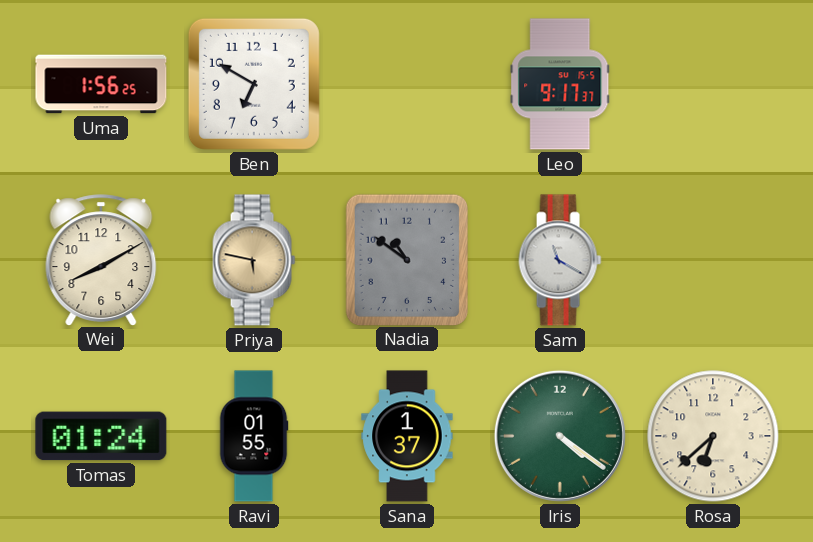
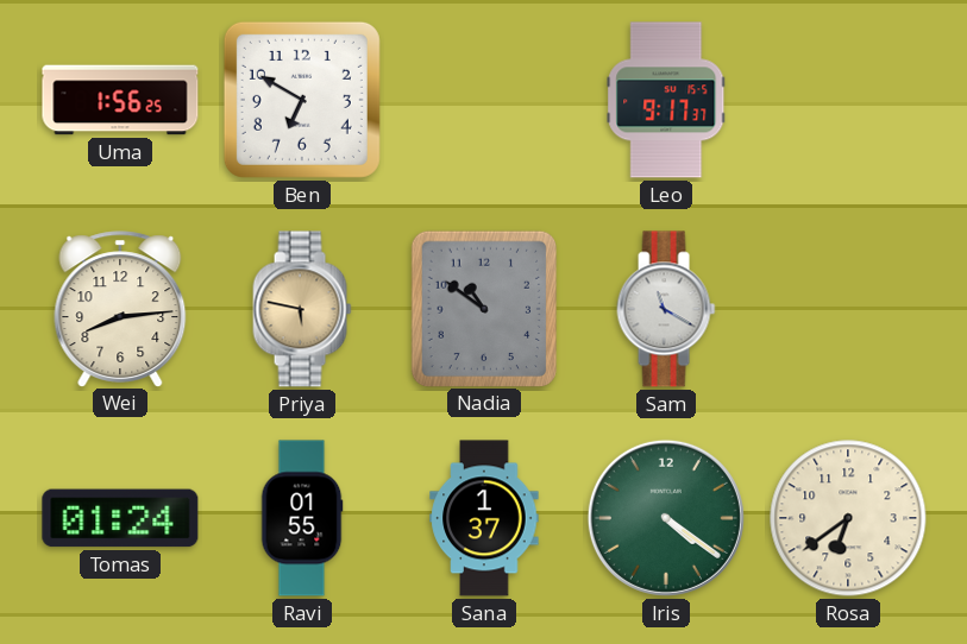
Wei: 8:10 -> 8:14
Rosa: 6:38 -> 6:39
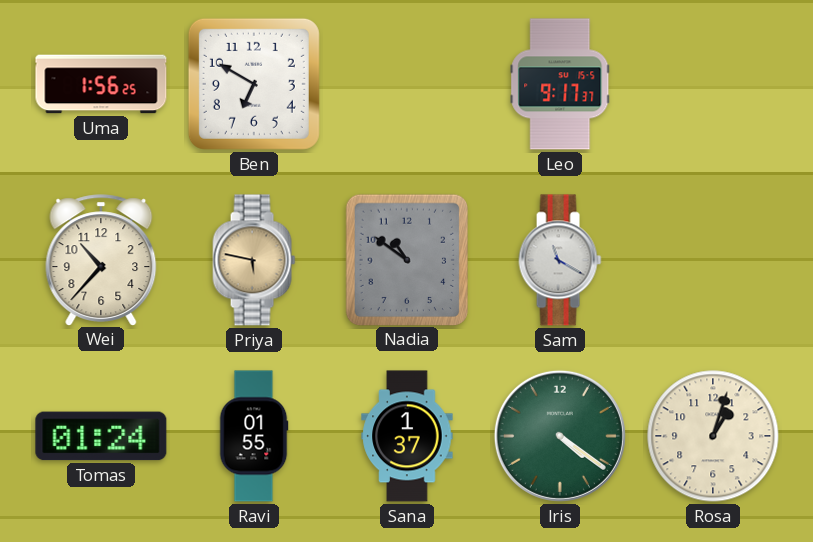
Wei: 8:14 -> 10:37
Rosa: 6:39 -> 1:03
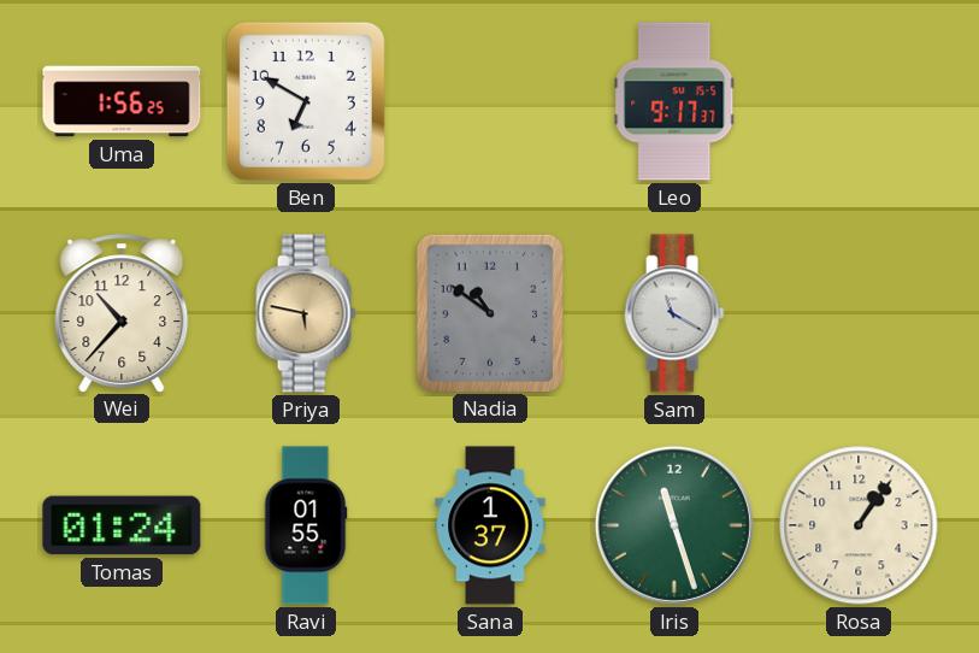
Iris: 4:21 -> 11:27
Rosa: 1:03 -> 1:06
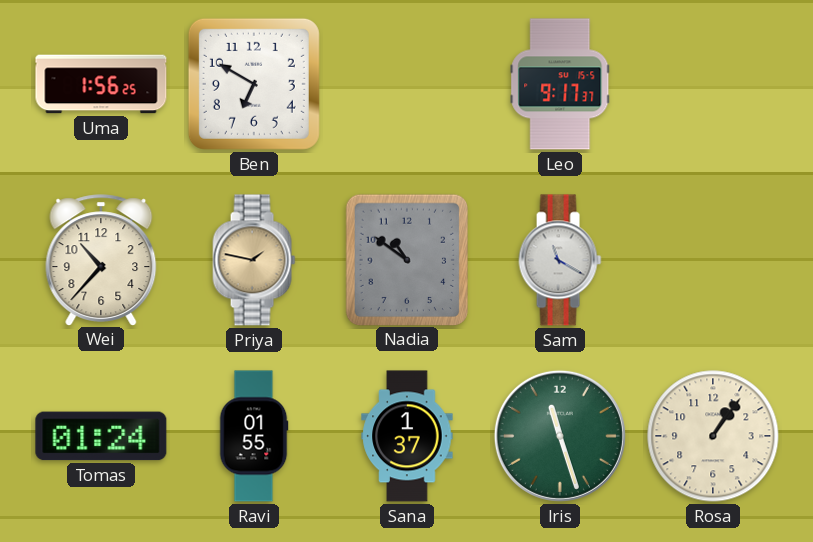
Priya: 5:47 -> 1:47
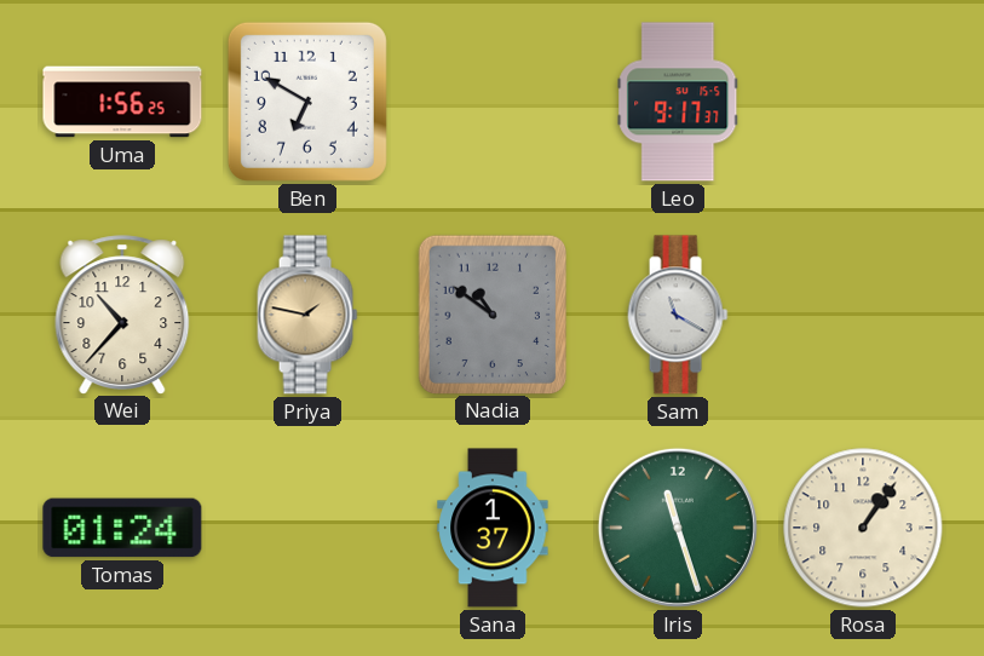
Ravi: 01:55 -> none
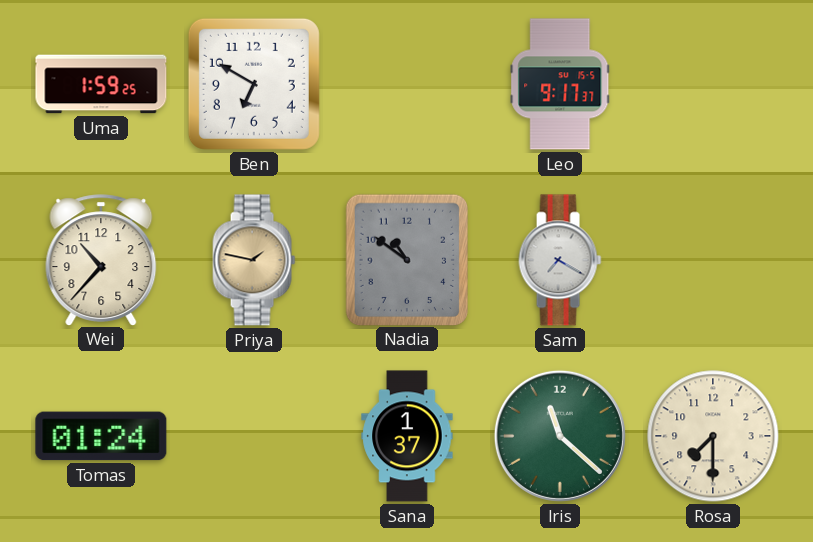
Uma: 1:56 -> 1:59
Sam: 11:20 -> 7:20
Iris: 11:27 -> 11:22
Rosa: 1:06 -> 7:30
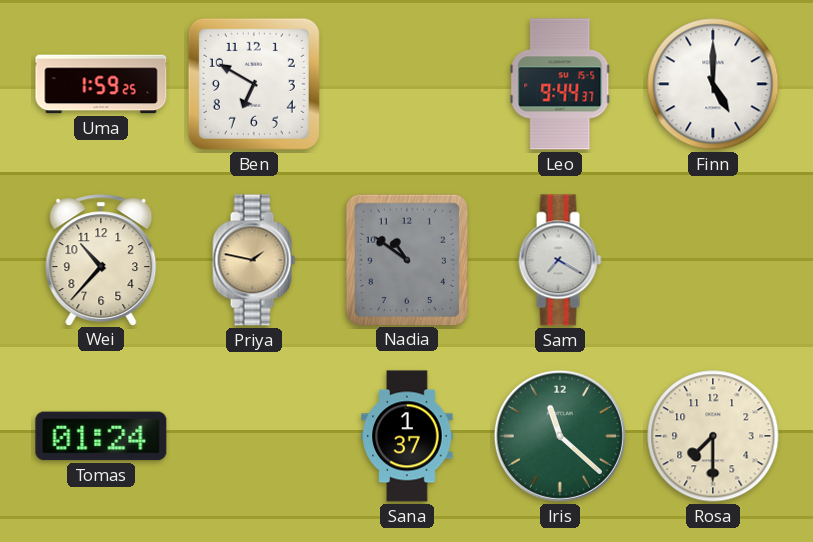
Leo: 9:17 -> 9:44
Finn: none -> 5:00
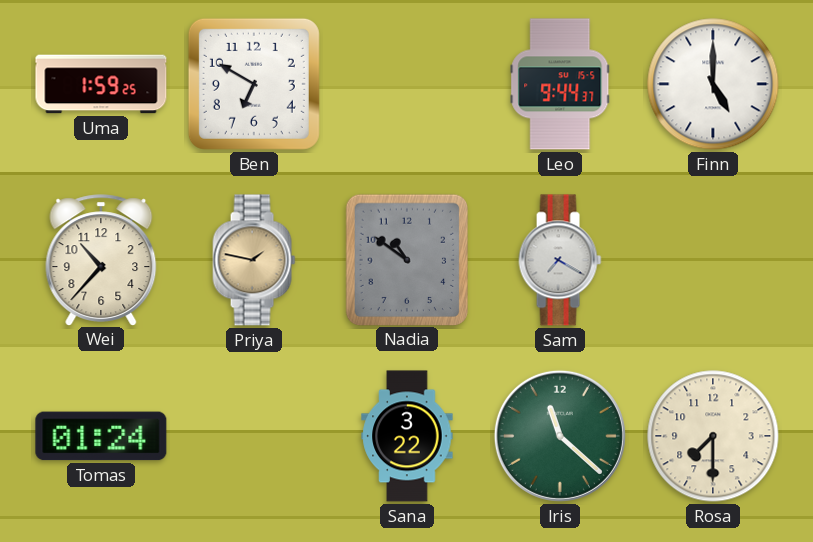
Sana: 1:37 -> 3:22
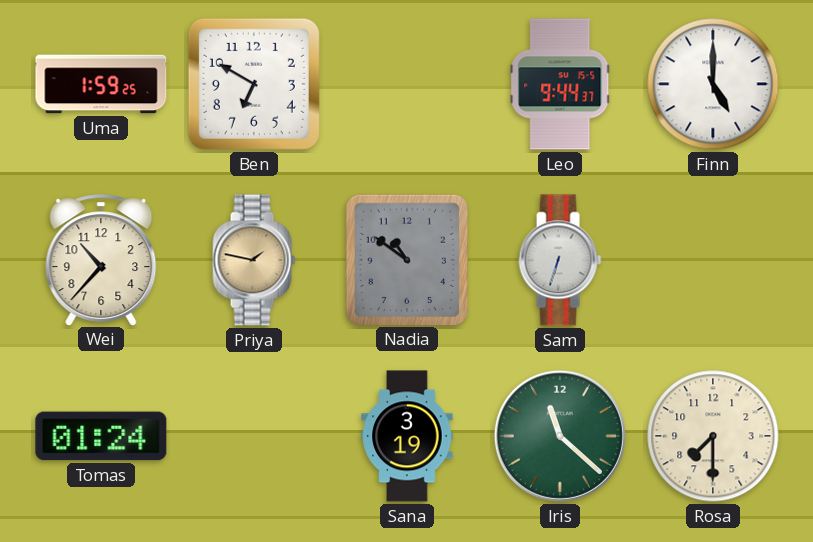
Sam: 7:20 -> 6:33
Sana: 3:22 -> 3:19
